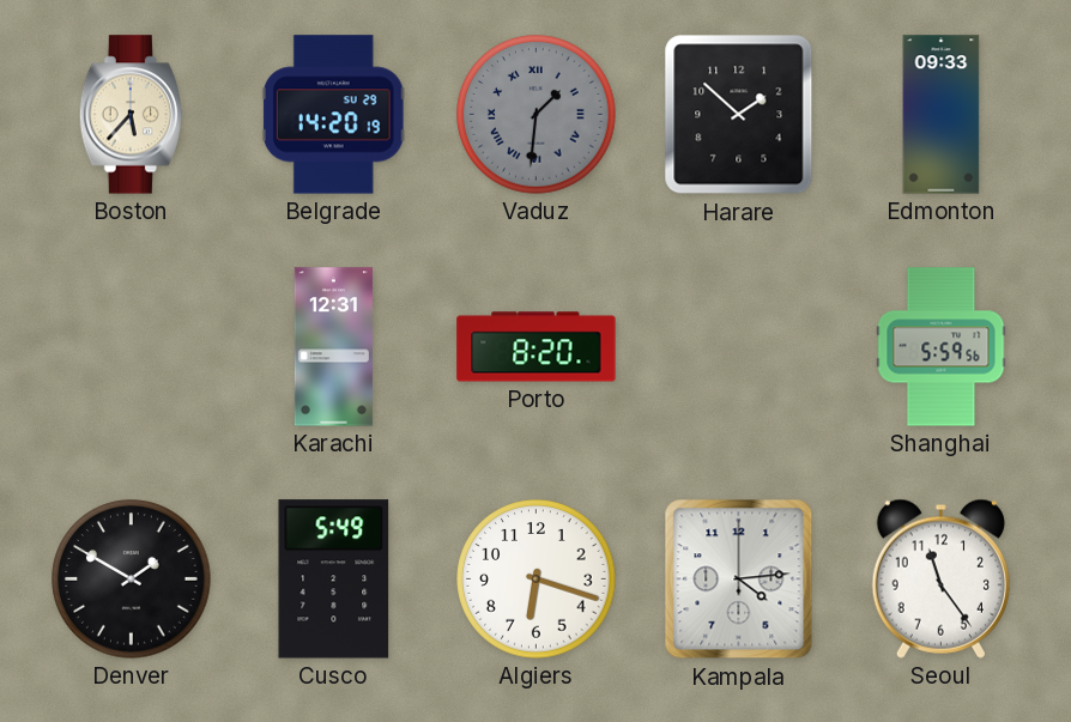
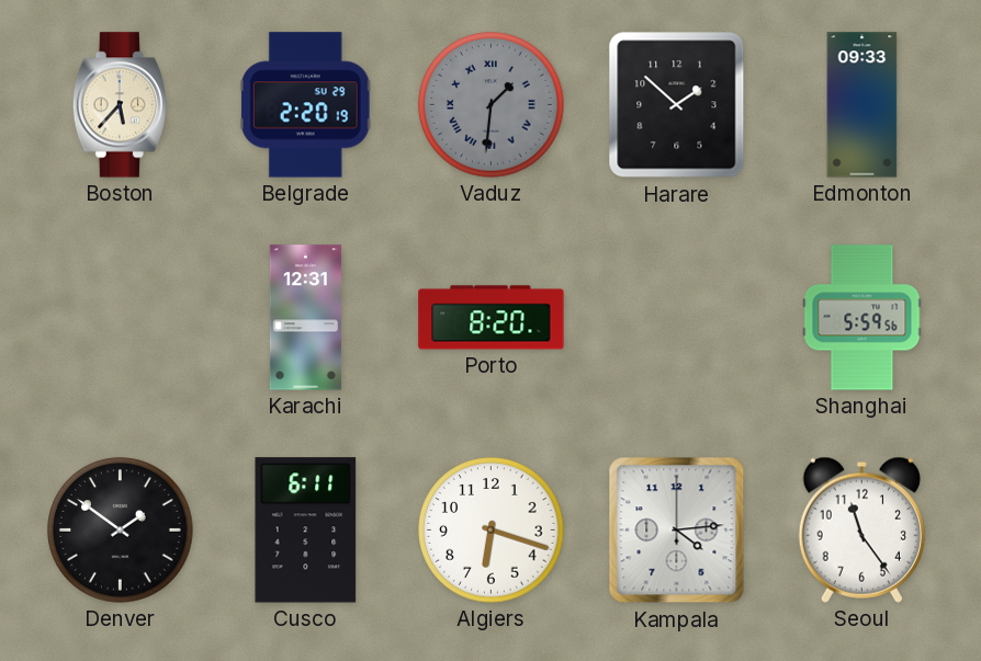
Belgrade: 14:20 -> 2:20
Denver: 1:50 -> 1:51
Cusco: 5:49 -> 6:11
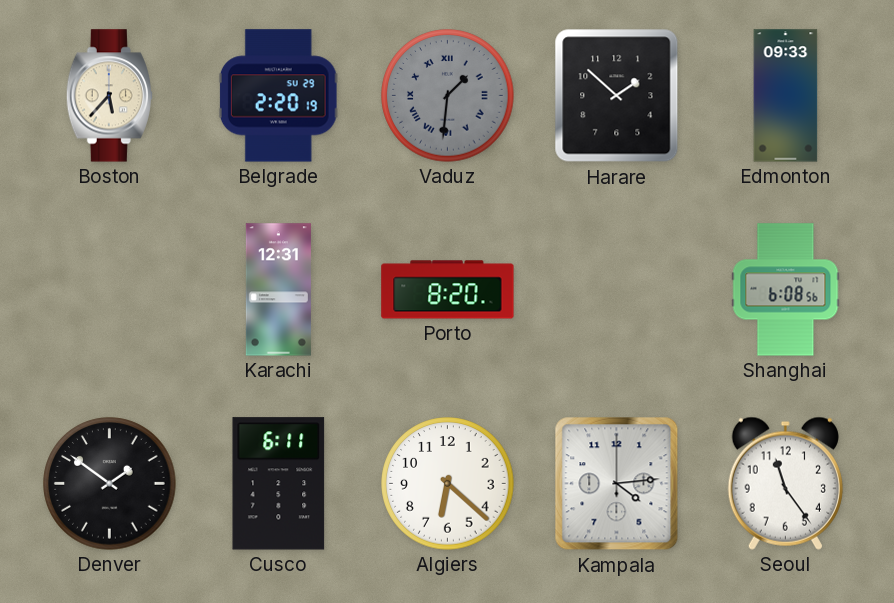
Shanghai: 5:59 -> 6:08
Algiers: 6:18 -> 6:22
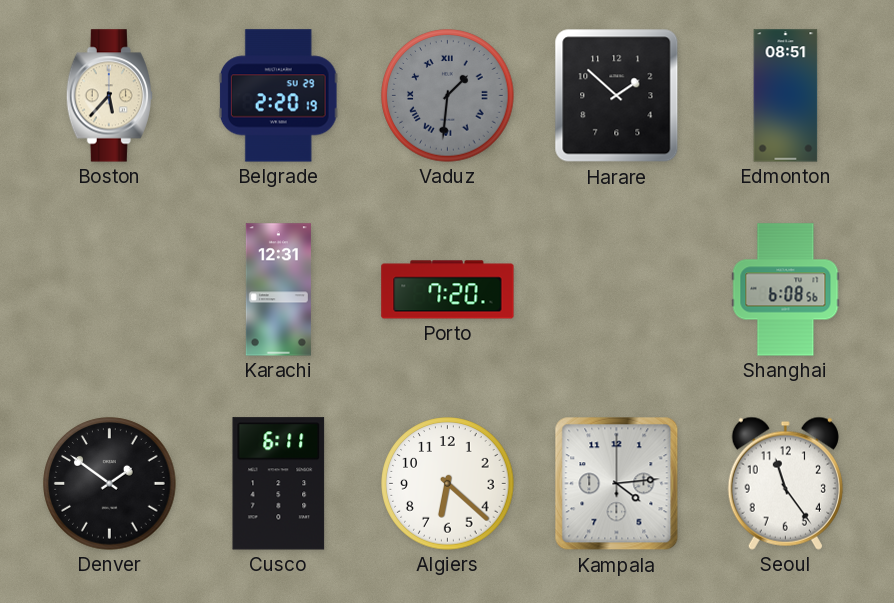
Edmonton: 09:33 -> 08:51
Porto: 8:20 -> 7:20
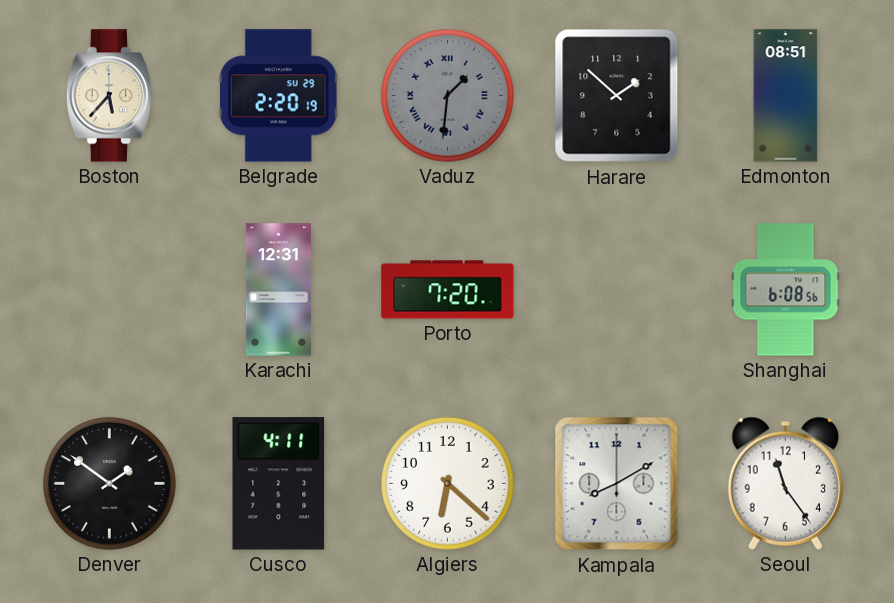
Cusco: 6:11 -> 4:11
Kampala: 4:14 -> 8:10
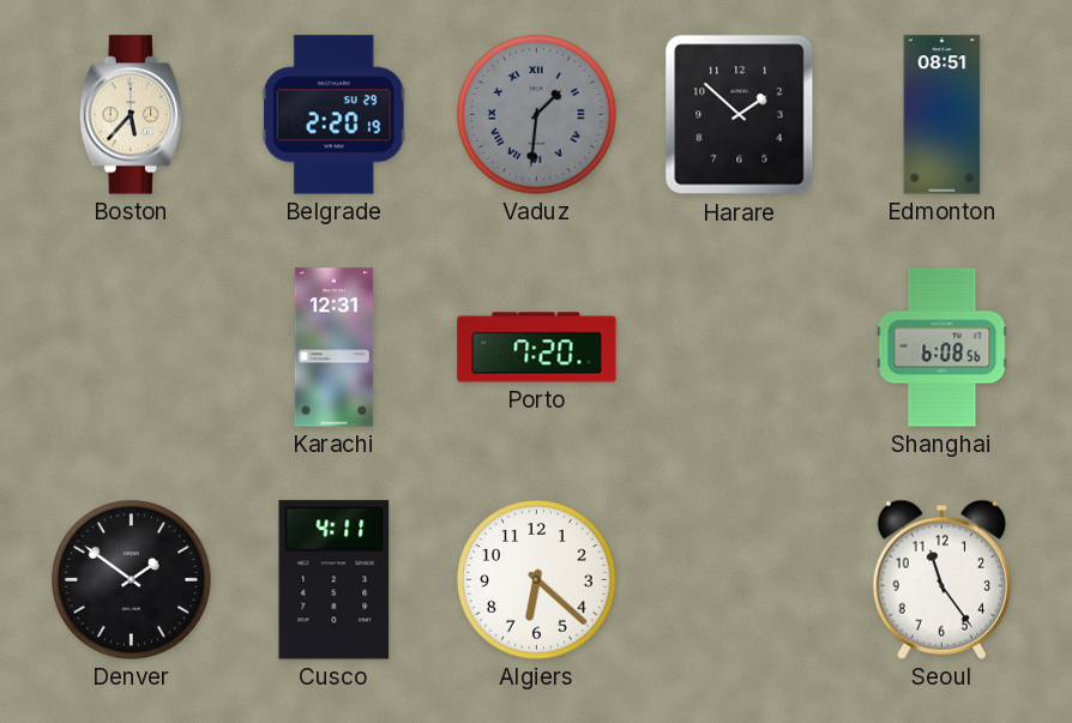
Kampala: 8:10 -> none
